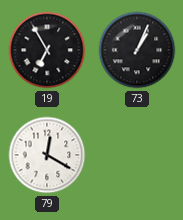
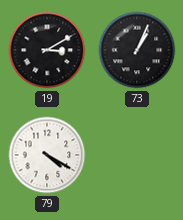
19: 6:55 -> 3:10
79: 12:20 -> 4:20
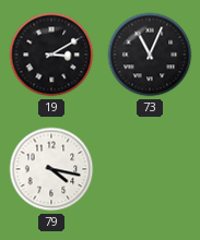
73: 1:04 -> 11:04
79: 4:20 -> 4:17
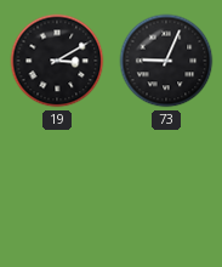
73: 11:04 -> 9:04
79: 4:17 -> none
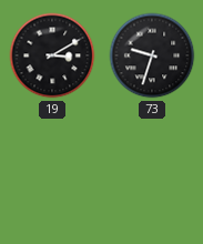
73: 9:04 -> 9:33
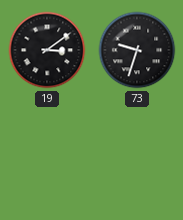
19: 3:10 -> 3:09
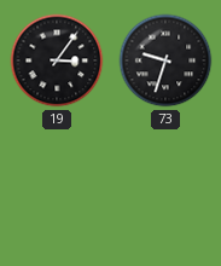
19: 3:09 -> 3:06
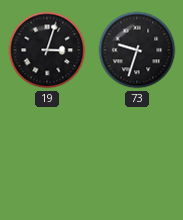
19: 3:06 -> 3:03
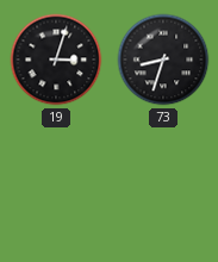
73: 9:33 -> 8:33
